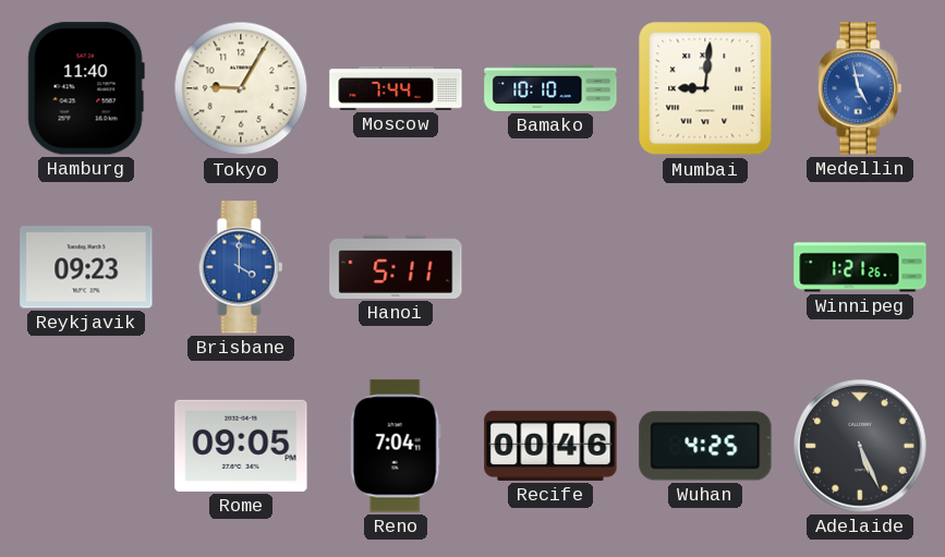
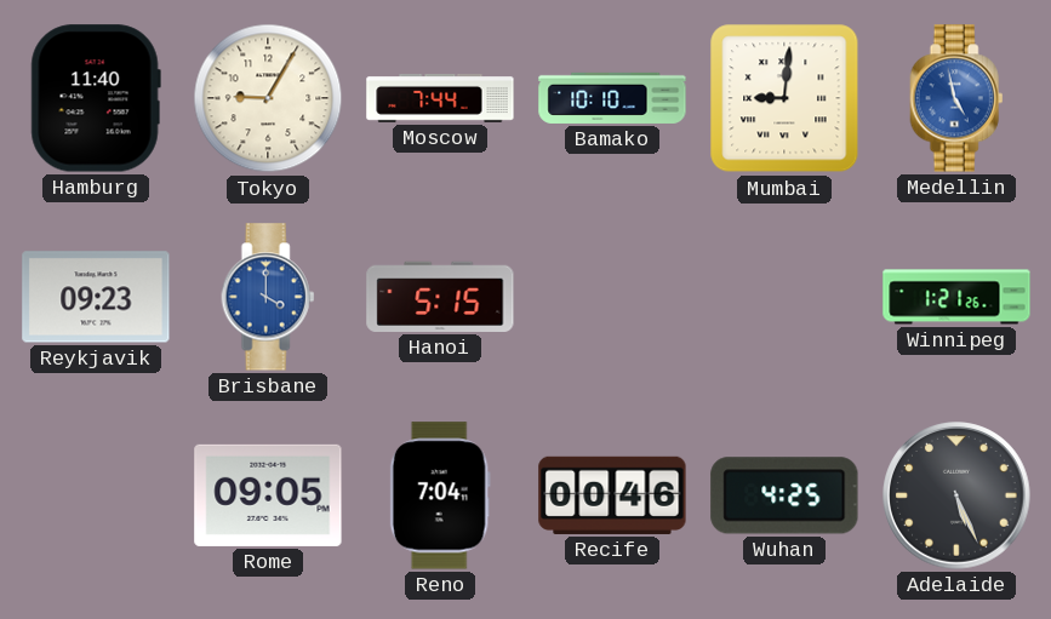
Hanoi: 5:11 -> 5:15
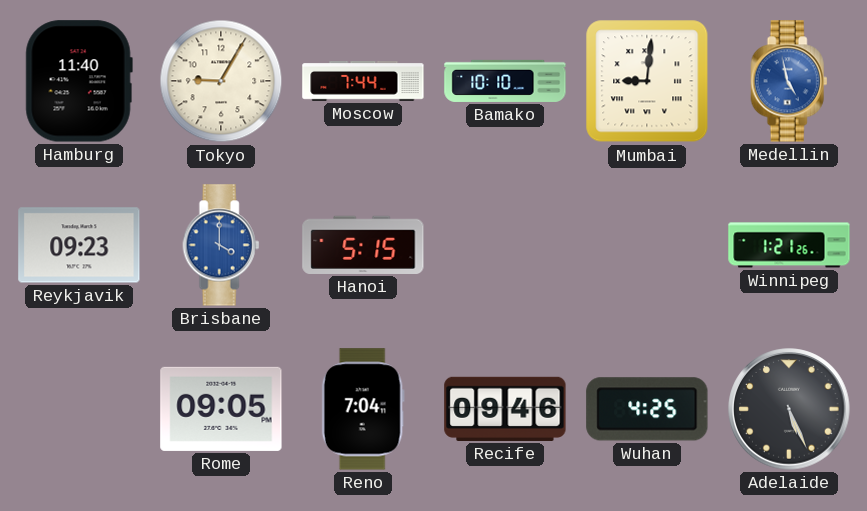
Recife: 00:46 -> 09:46
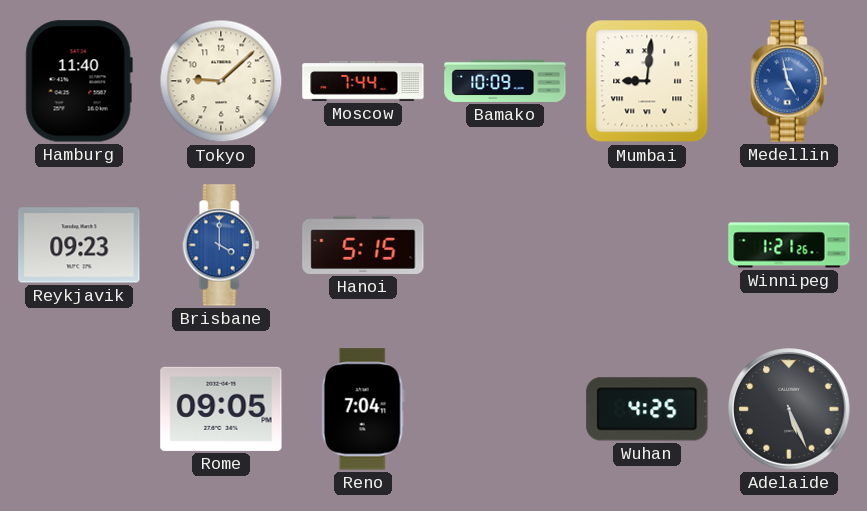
Tokyo: 9:05 -> 9:08
Bamako: 10:10 -> 10:09
Recife: 09:46 -> none
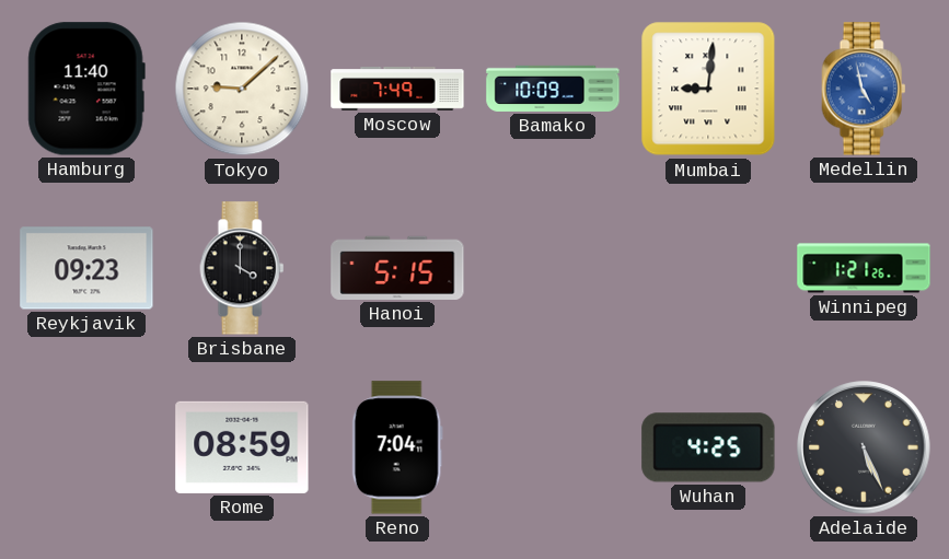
Moscow: 7:44 -> 7:49
Brisbane dial: blue -> black
Rome: 09:05 -> 08:59
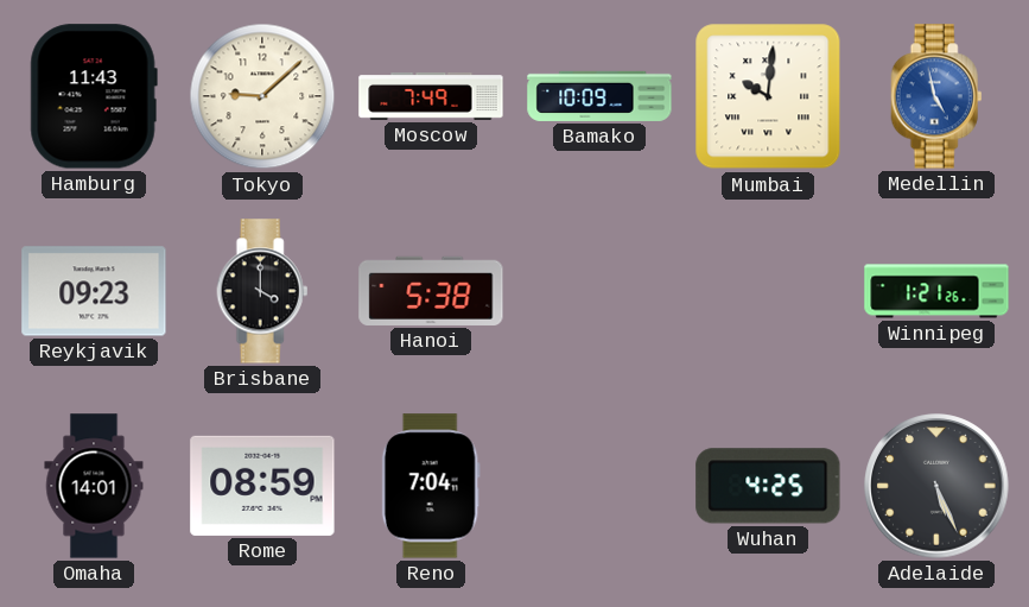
Hamburg: 11:40 -> 11:43
Mumbai: 9:01 -> 10:01
Hanoi: 5:15 -> 5:38
Omaha: none -> 14:01
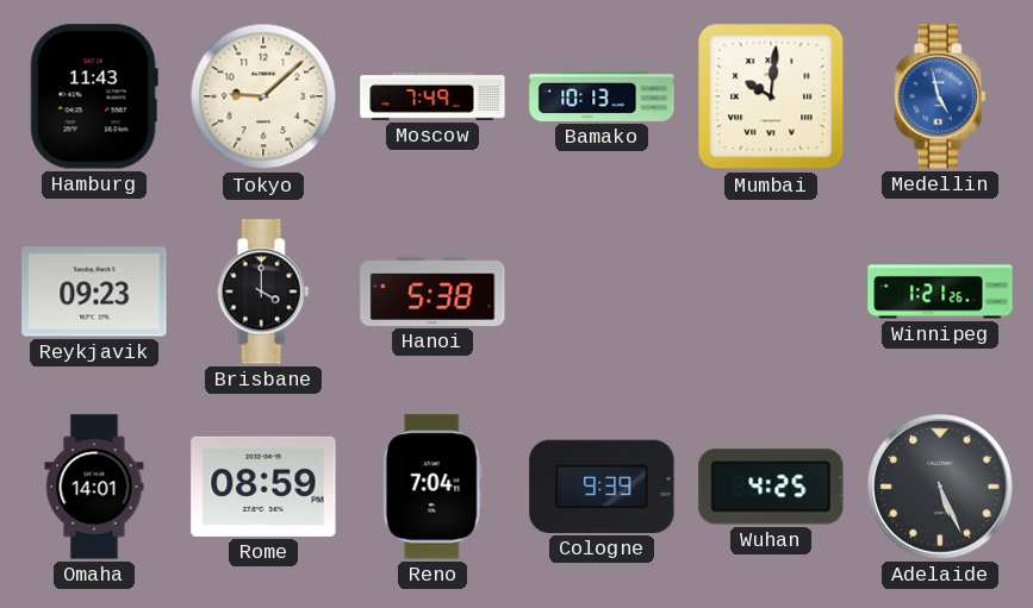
Bamako: 10:09 -> 10:13
Cologne: none -> 9:39
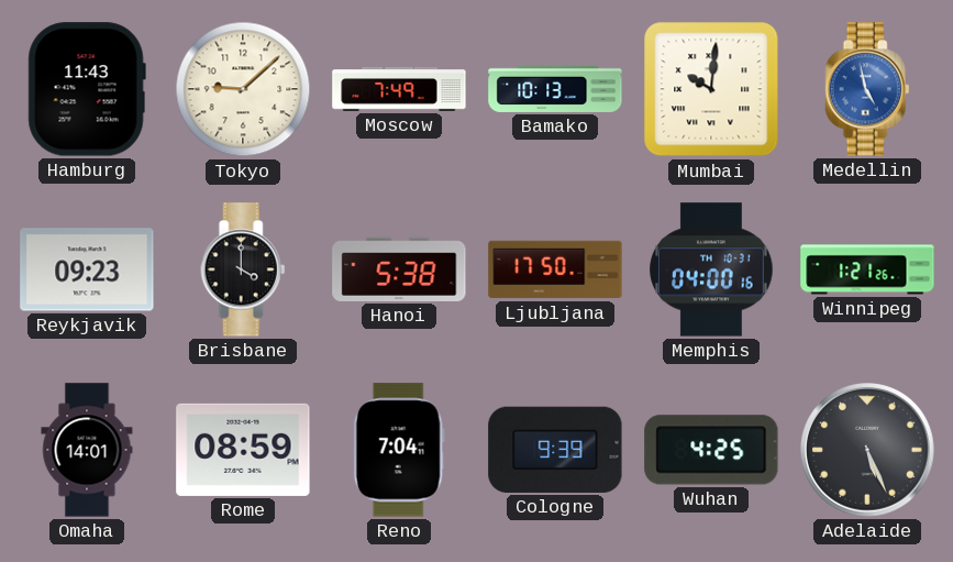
Ljubljana: none -> 17:50
Memphis: none -> 04:00
